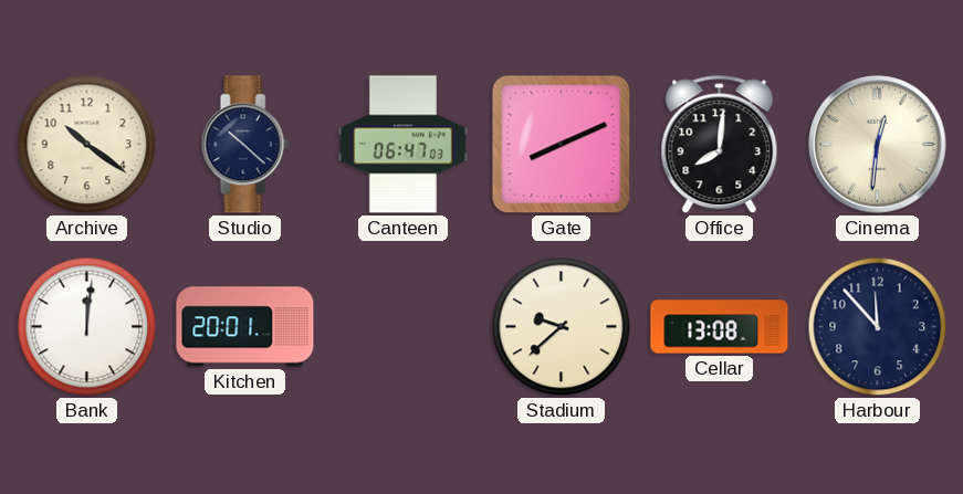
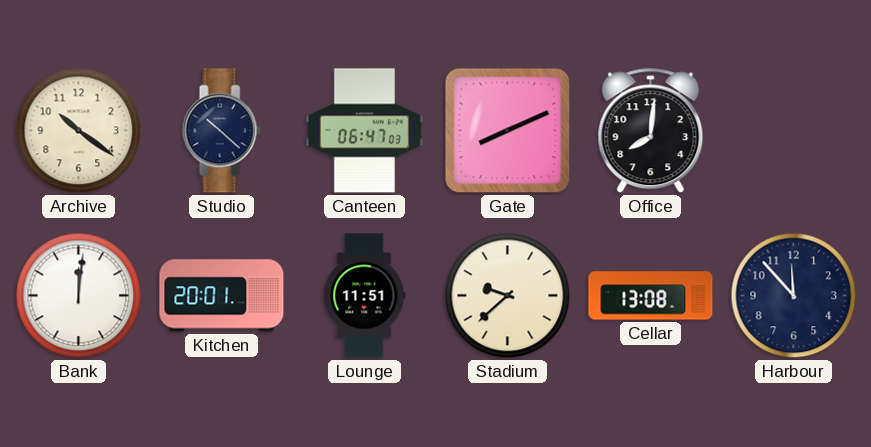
Cinema: 12:31 -> none
Lounge: none -> 11:51
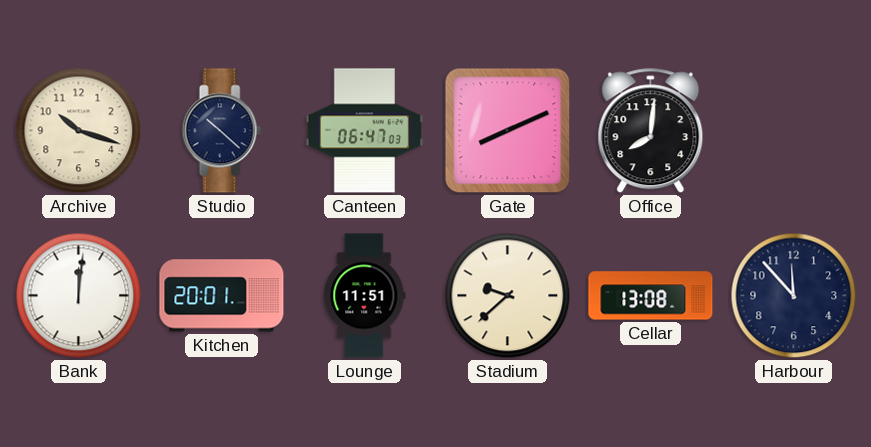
Archive: 10:21 -> 10:18
